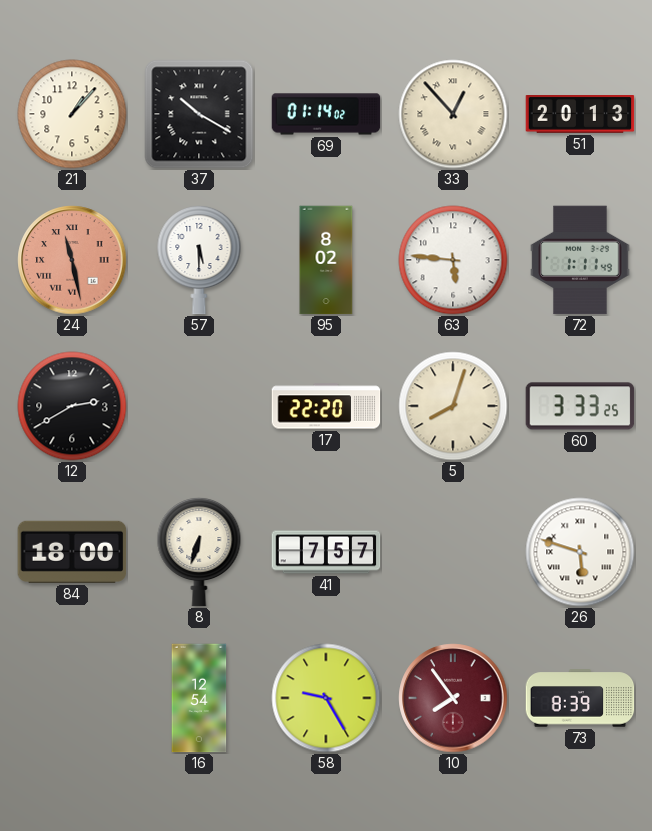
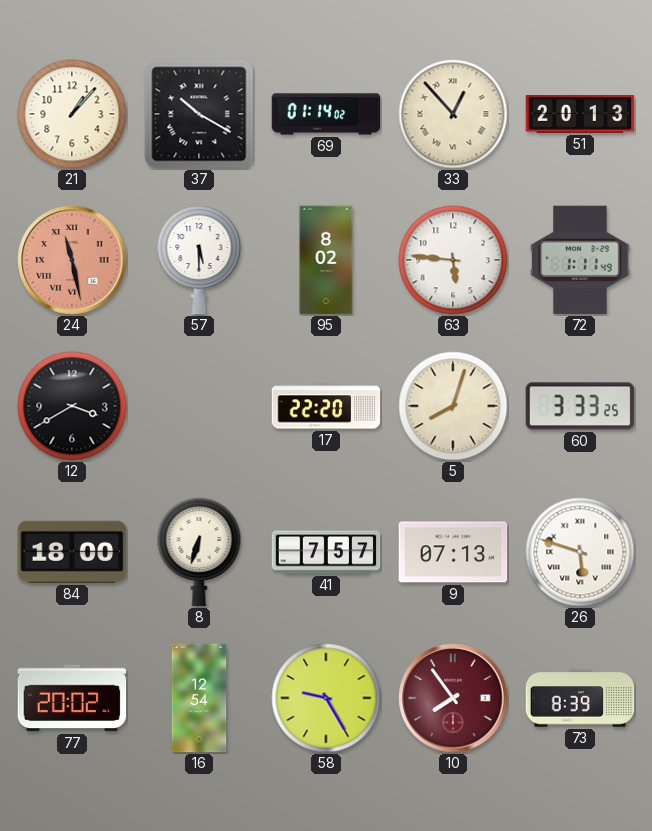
12: 2:40 -> 3:40
9: none -> 07:13
77: none -> 20:02
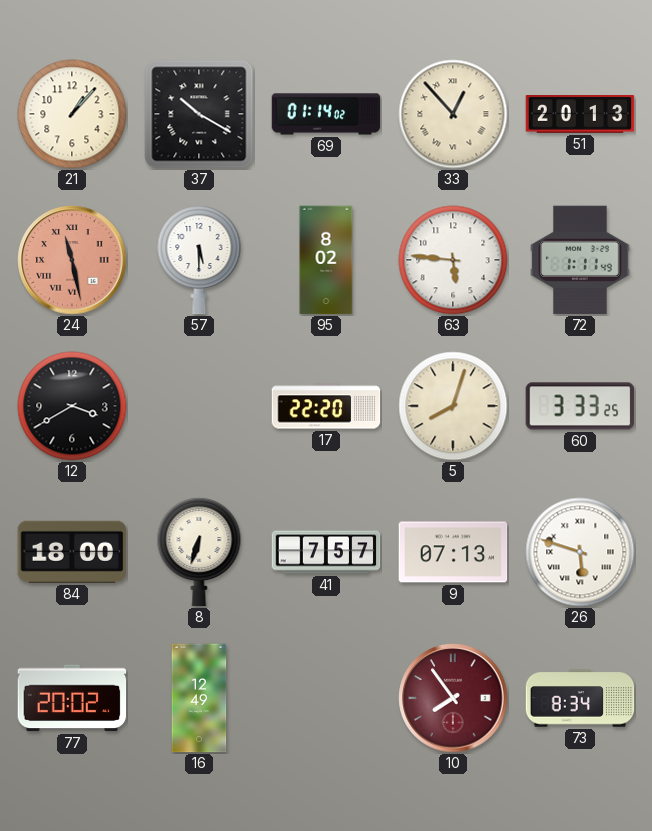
16: 12:54 -> 12:49
58: 9:25 -> none
73: 8:39 -> 8:34
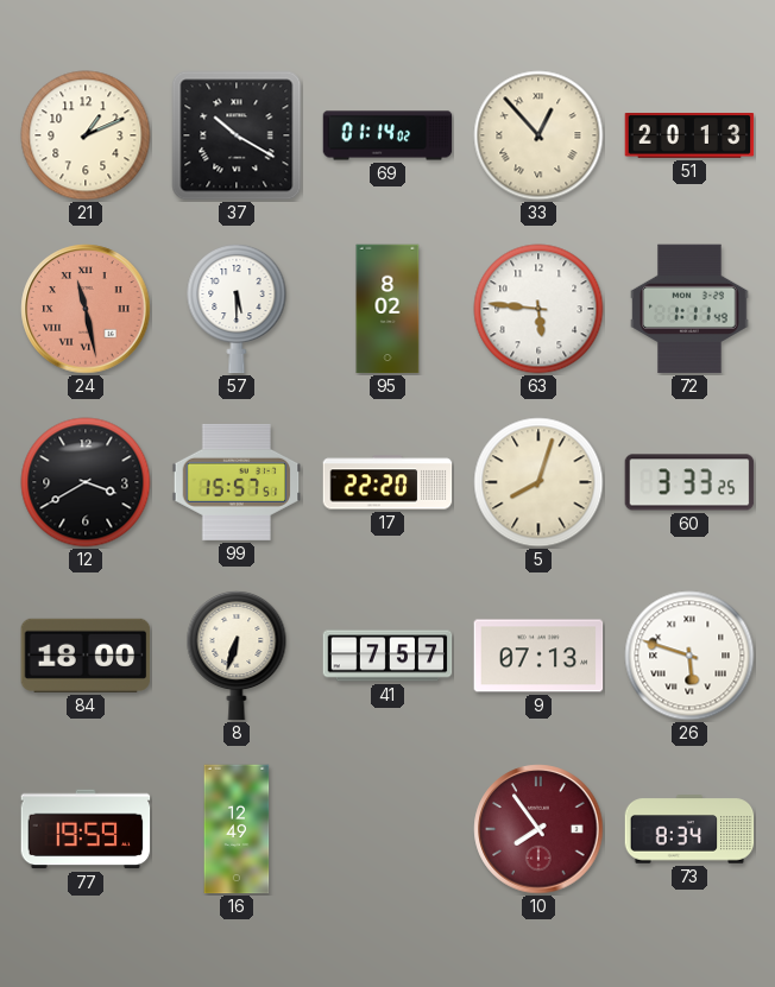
21: 1:07 -> 1:11
99: none -> 15:57
77: 20:02 -> 19:59
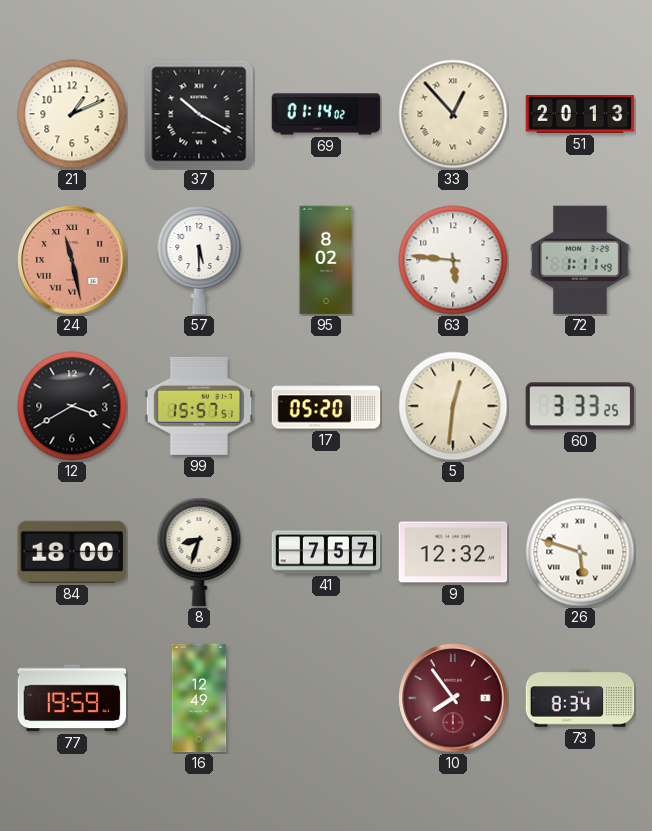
17: 22:20 -> 05:20
5: 8:03 -> 12:31
8: 6:33 -> 8:33
9: 07:13 -> 12:32
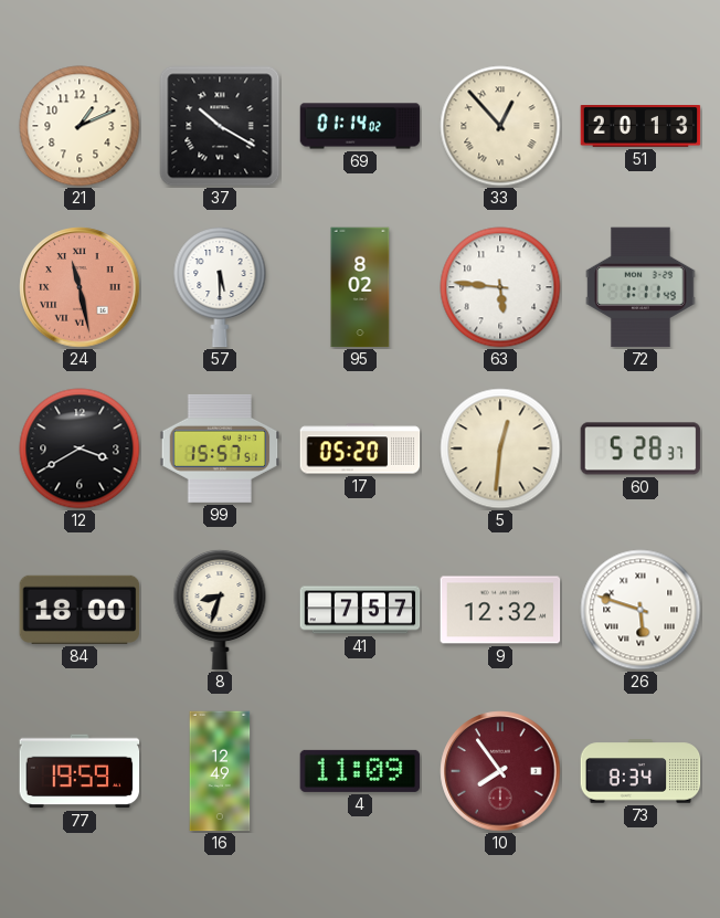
60: 3:33 -> 5:28
4: none -> 11:09
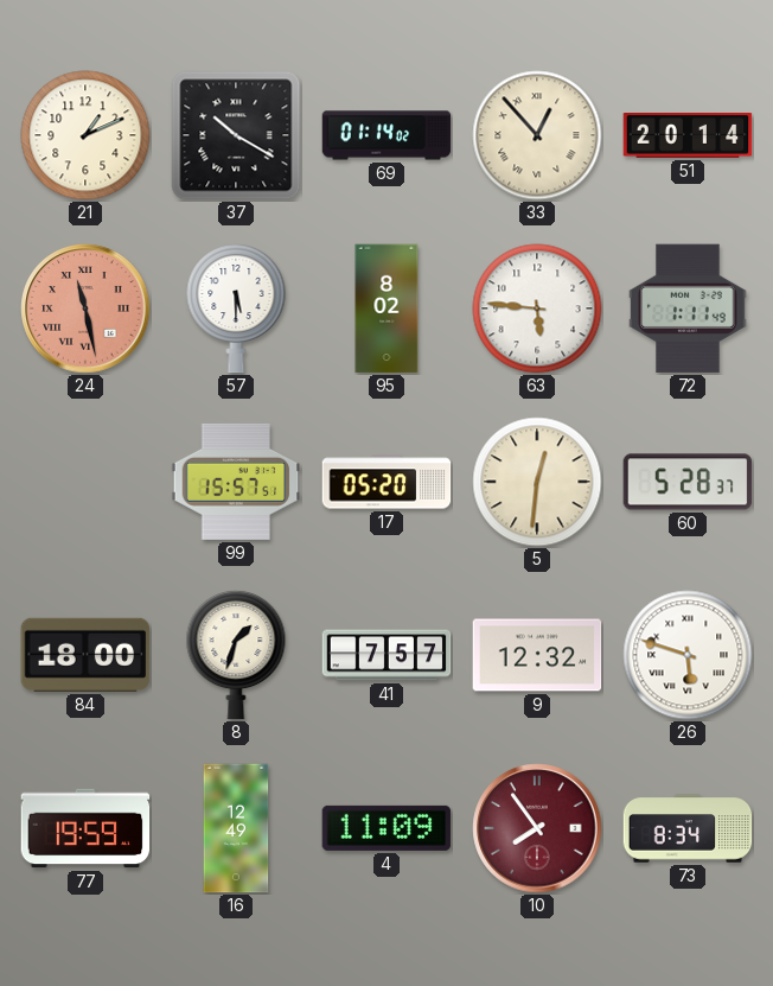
51: 20:13 -> 20:14
12: 3:40 -> none
8: 8:33 -> 1:33
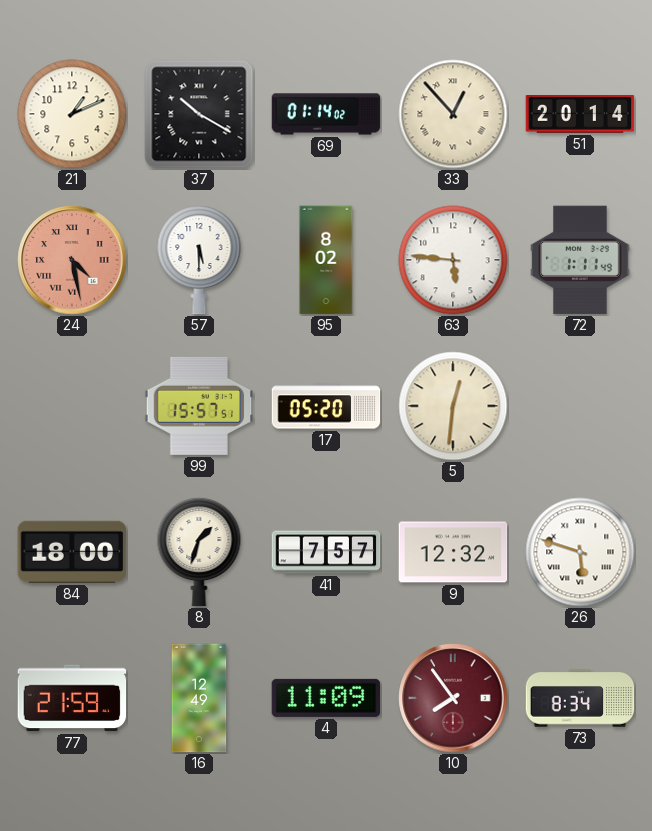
24: 11:28 -> 4:28
60: 5:28 -> none
77: 19:59 -> 21:59
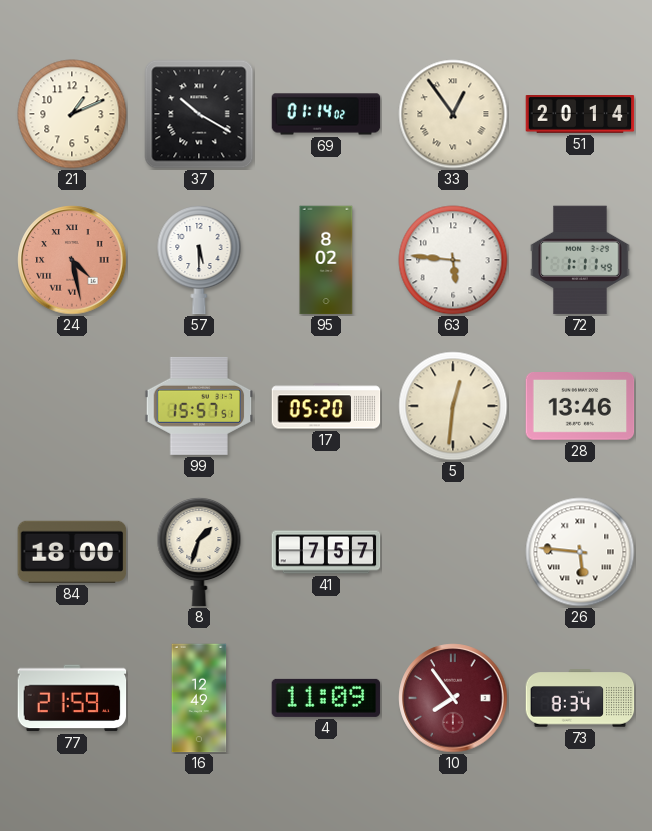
33: 12:53 -> 12:54
28: none -> 13:46
9: 12:32 -> none
26: 5:48 -> 5:46
